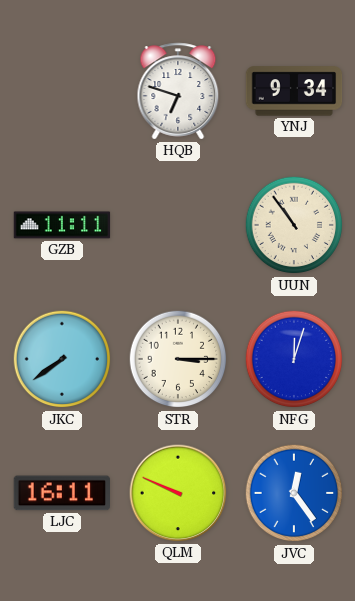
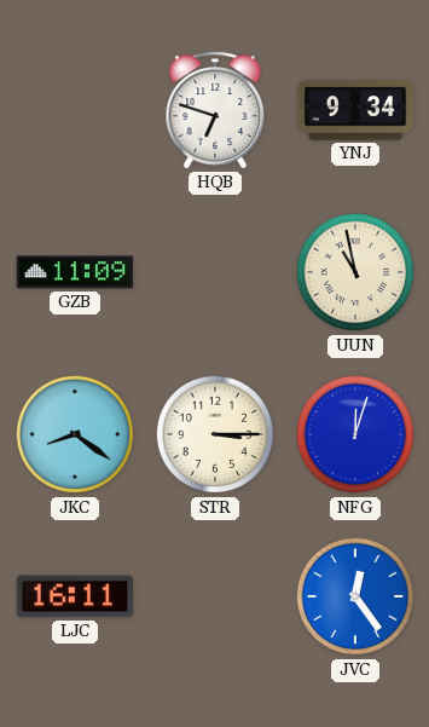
GZB: 11:11 -> 11:09
UUN: 10:54 -> 10:58
JKC: 7:39 -> 8:21
QLM: 9:49 -> none
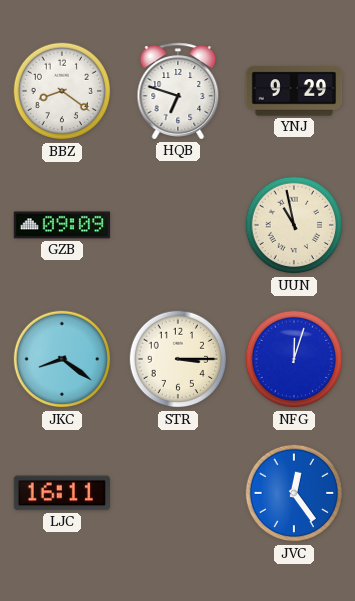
BBZ: none -> 8:21
YNJ: 9:34 -> 9:29
GZB: 11:09 -> 09:09
